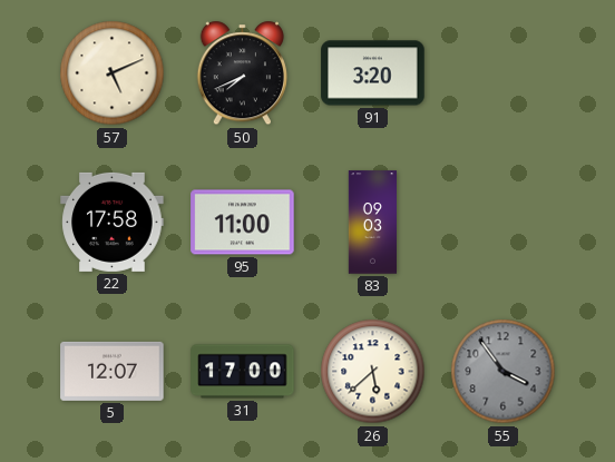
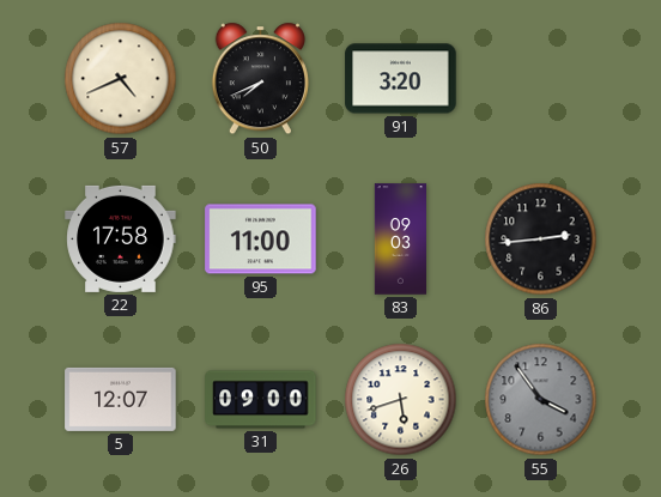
57: 5:11 -> 4:41
86: none -> 2:44
31: 17:00 -> 09:00
26: 5:38 -> 5:42
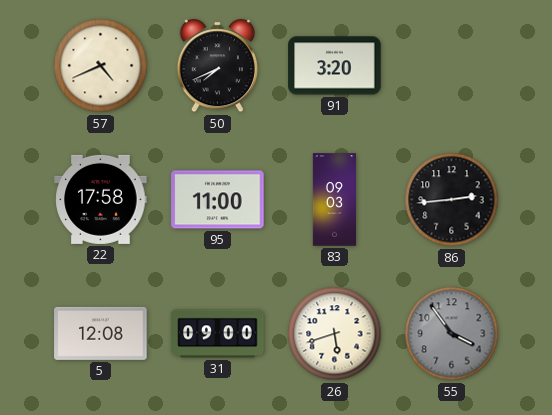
5: 12:07 -> 12:08
